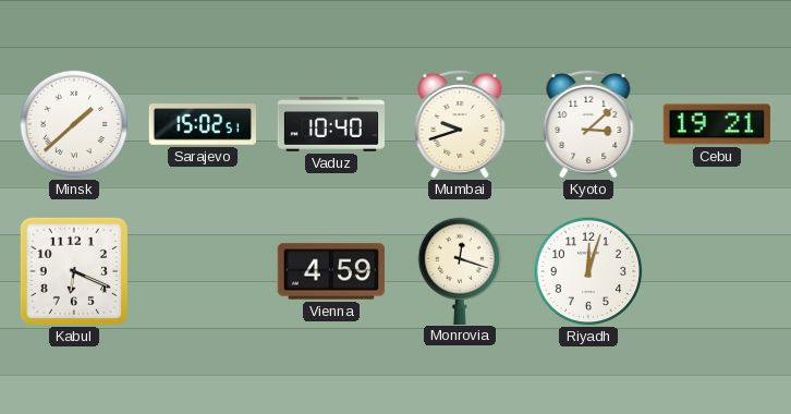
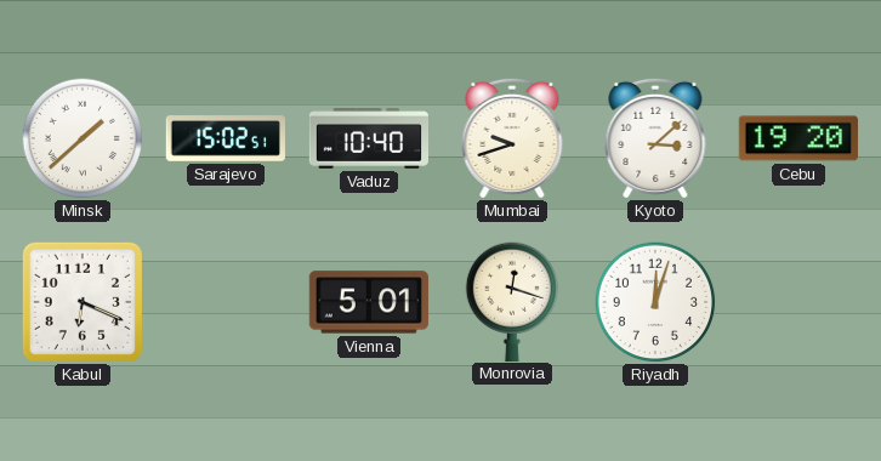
Cebu: 19:21 -> 19:20
Vienna: 4:59 -> 5:01
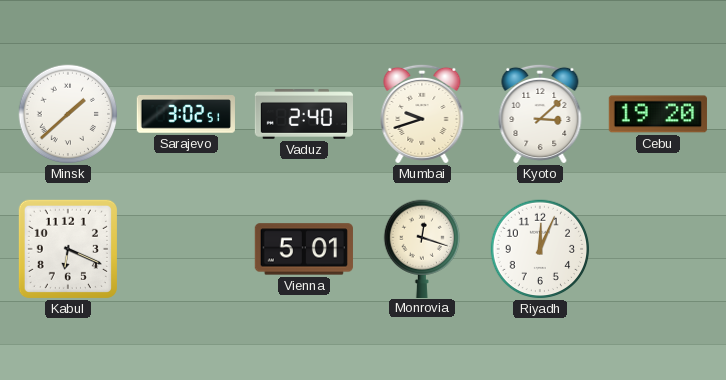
Sarajevo: 15:02 -> 3:02
Vaduz: 10:40 -> 2:40
Riyadh: 12:03 -> 12:04
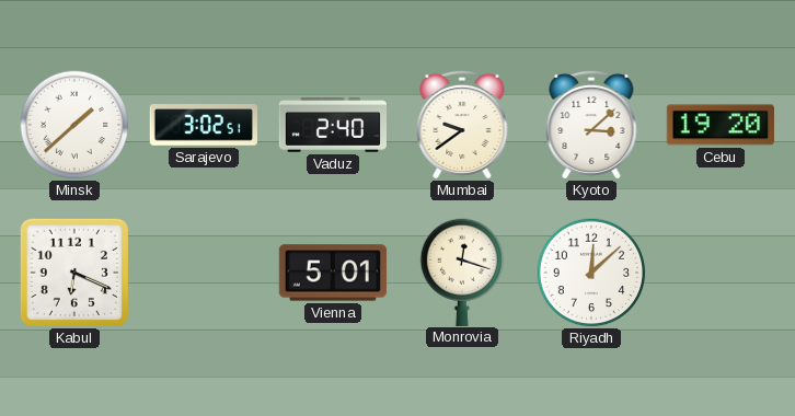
Mumbai: 9:42 -> 9:39
Riyadh: 12:04 -> 12:08
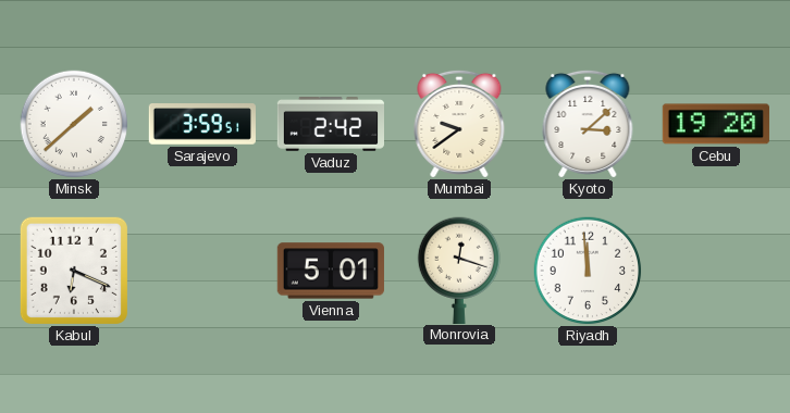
Sarajevo: 3:02 -> 3:59
Vaduz: 2:40 -> 2:42
Riyadh: 12:08 -> 11:59
